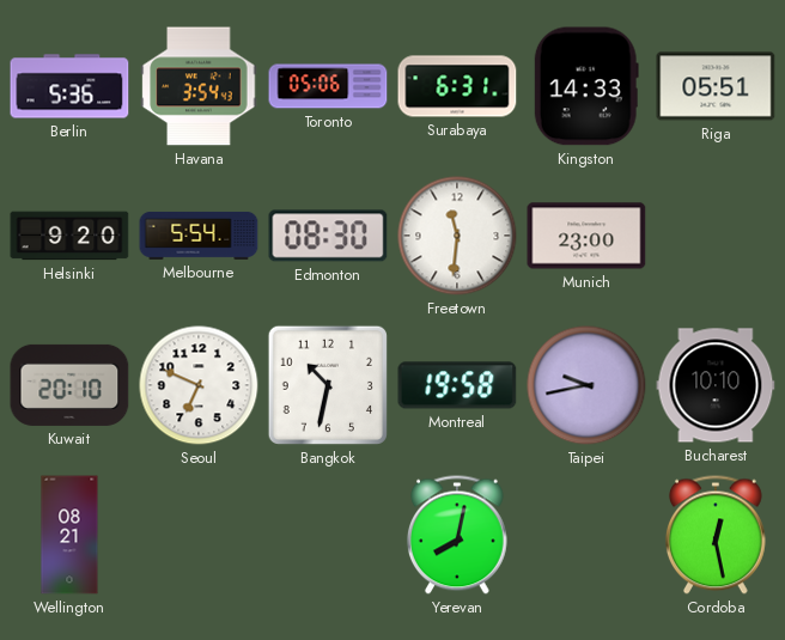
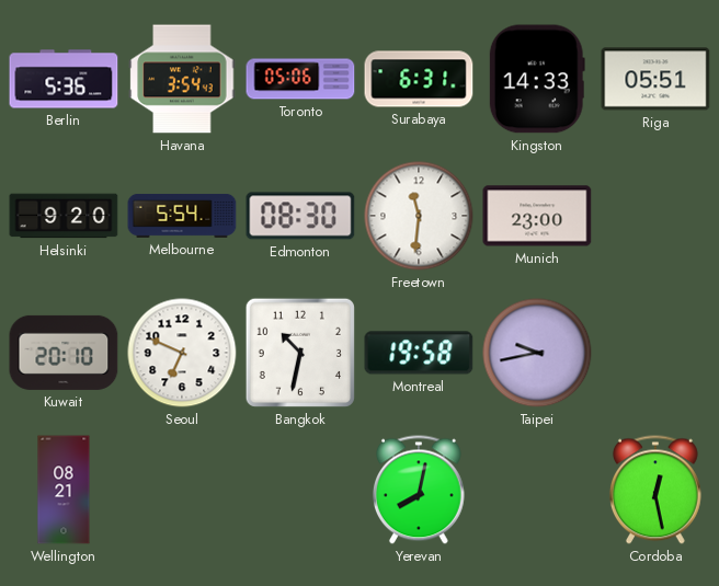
Bucharest: 10:10 -> none
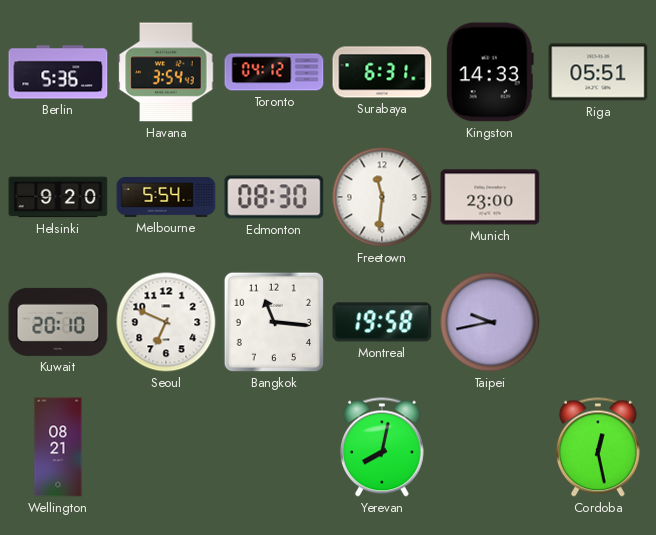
Toronto: 05:06 -> 04:12
Bangkok: 10:32 -> 11:16
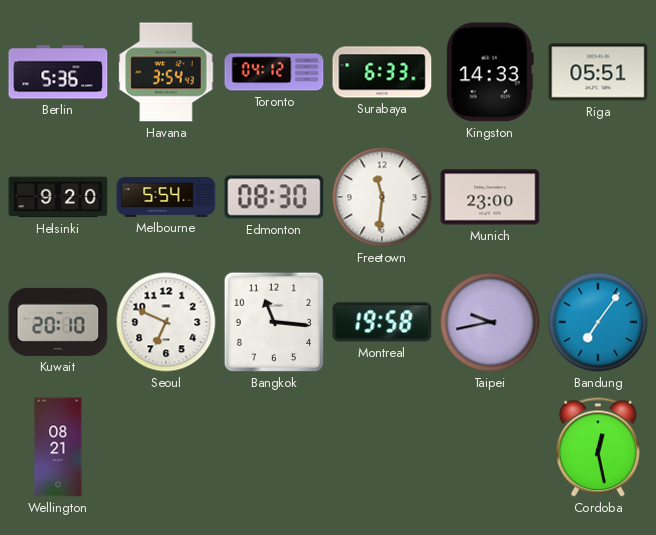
Surabaya: 6:31 -> 6:33
Bandung: none -> 7:06
Yerevan: 8:02 -> none
